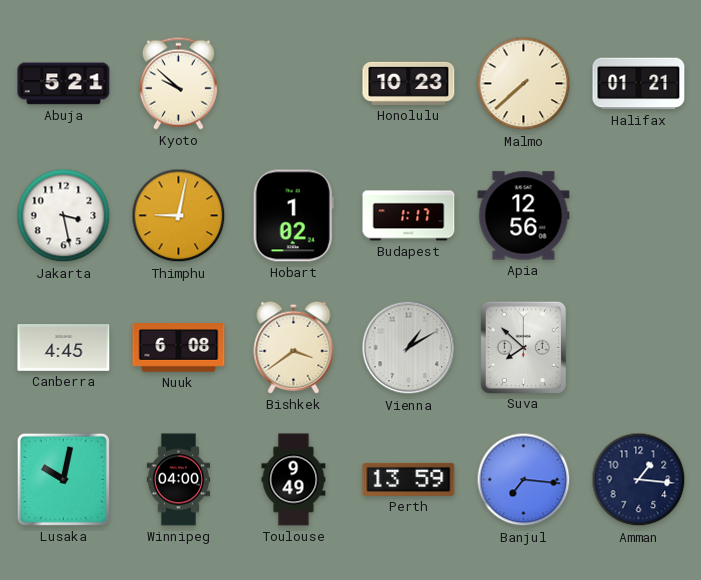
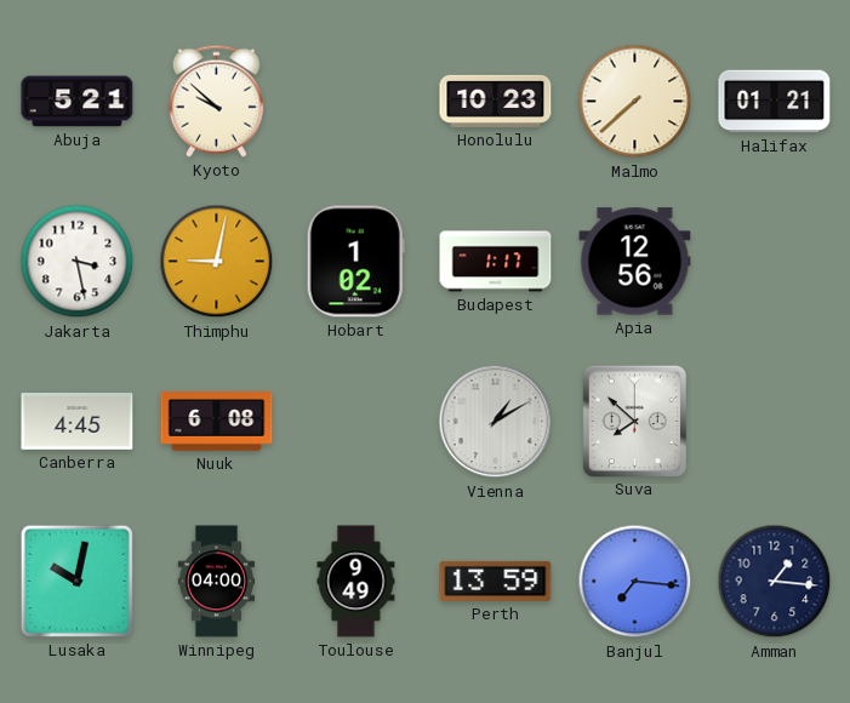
Bishkek: 3:39 -> none
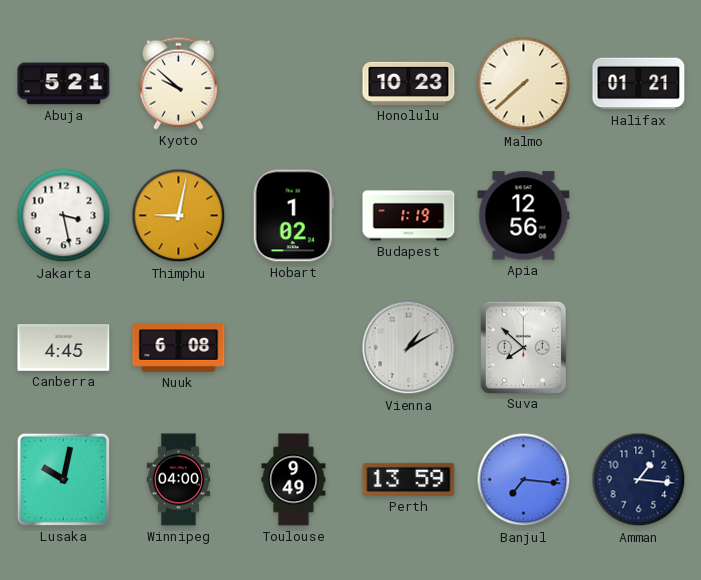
Budapest: 1:17 -> 1:19
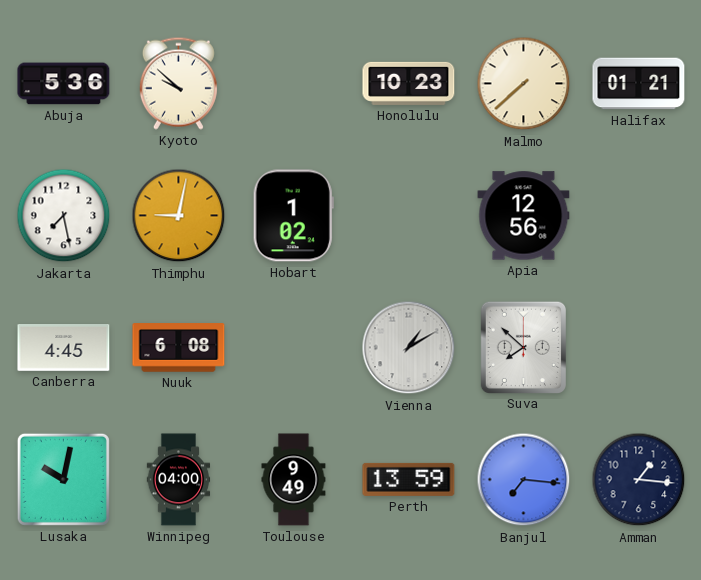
Abuja: 5:21 -> 5:36
Jakarta: 3:28 -> 7:28
Budapest: 1:19 -> none
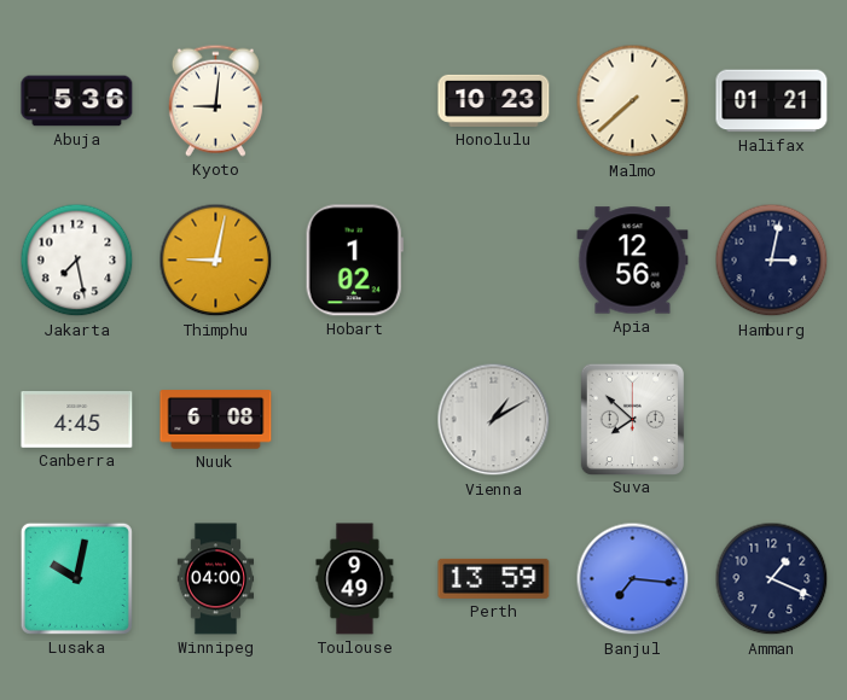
Kyoto: 9:52 -> 9:01
Hamburg: none -> 3:02
Amman: 1:16 -> 1:19
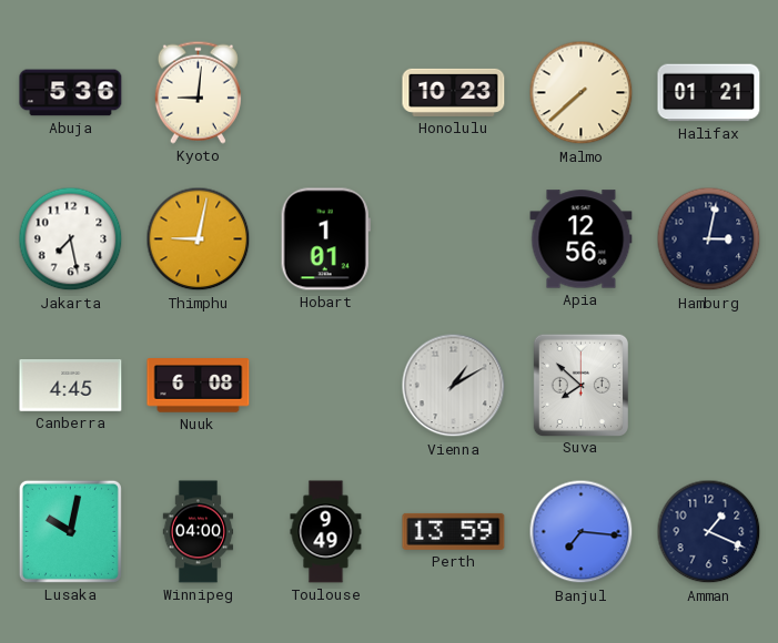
Hobart: 1:02 -> 1:01
